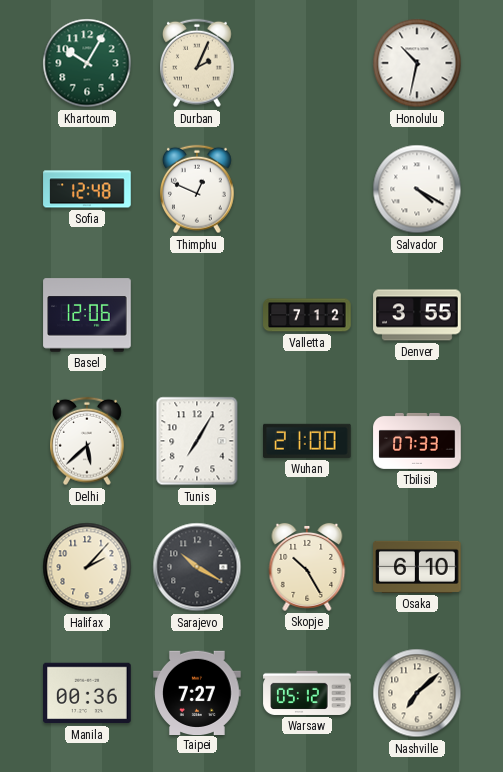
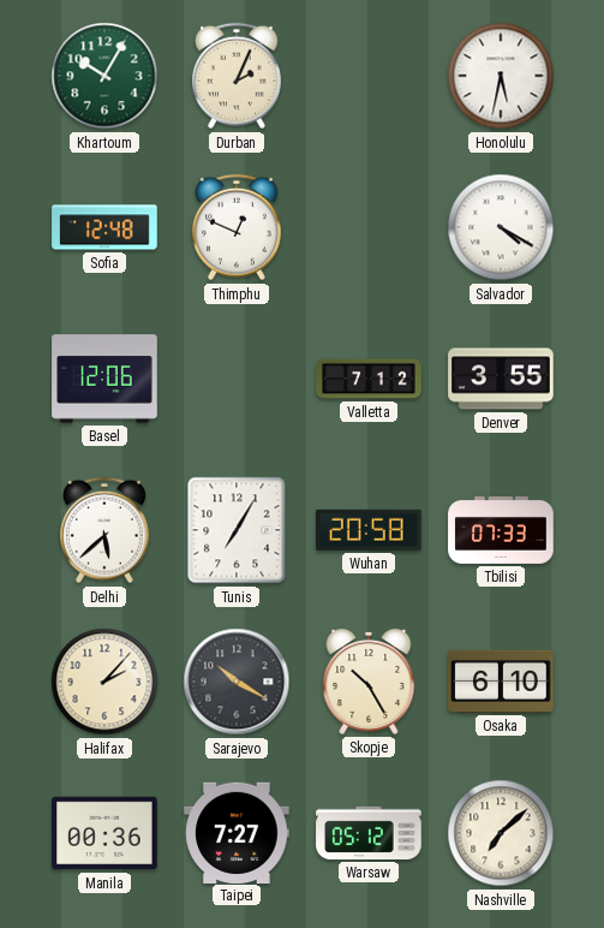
Honolulu: 10:32 -> 5:32
Wuhan: 21:00 -> 20:58
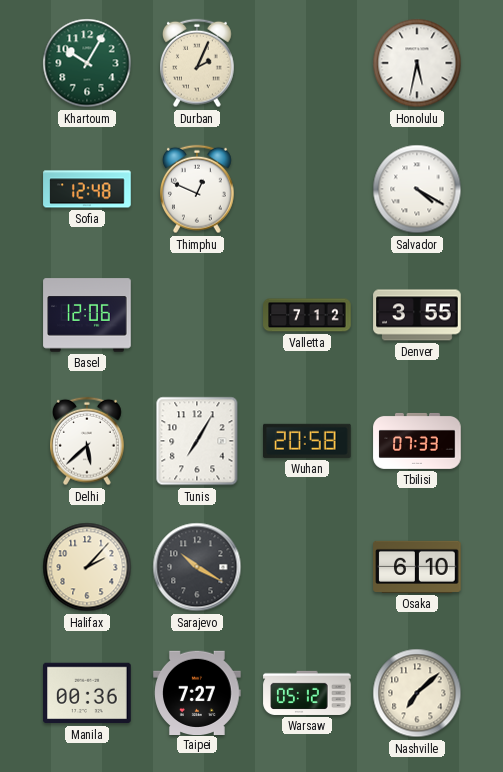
Skopje: 10:25 -> none
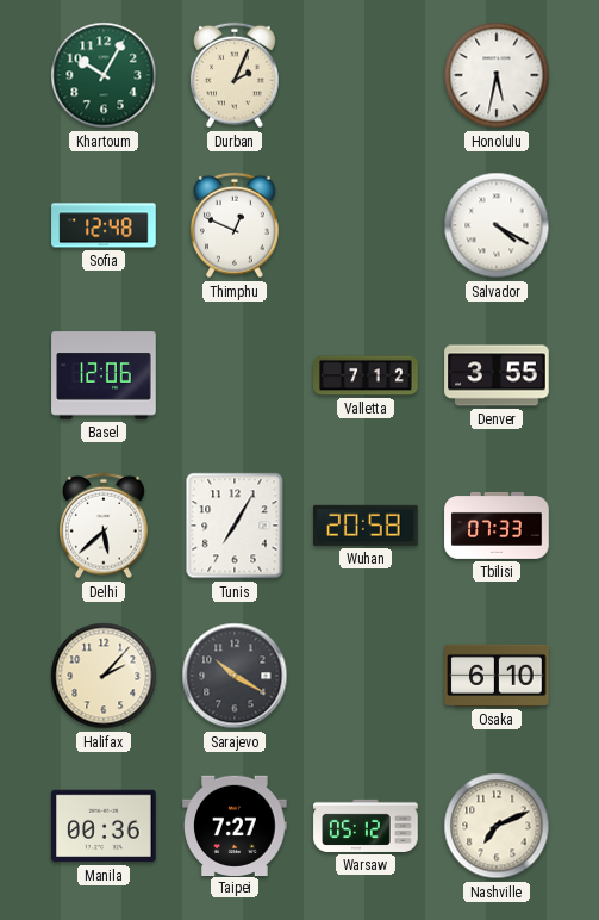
Nashville: 7:08 -> 7:11
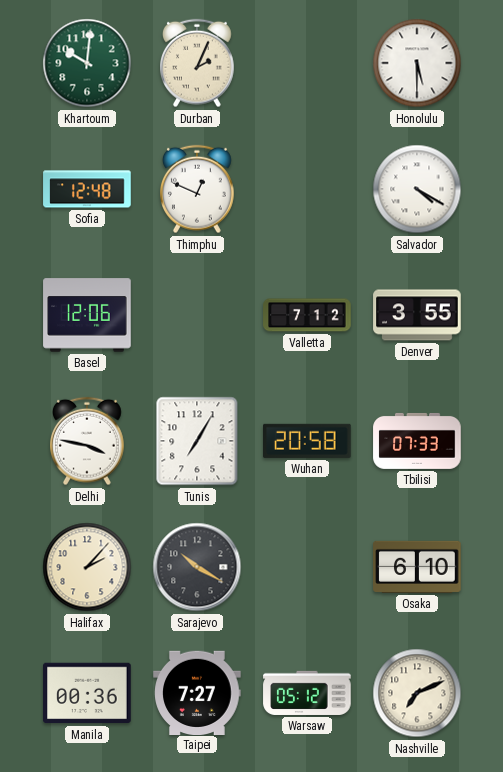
Khartoum: 10:05 -> 10:01
Honolulu: 5:32 -> 5:30
Delhi: 5:38 -> 3:47
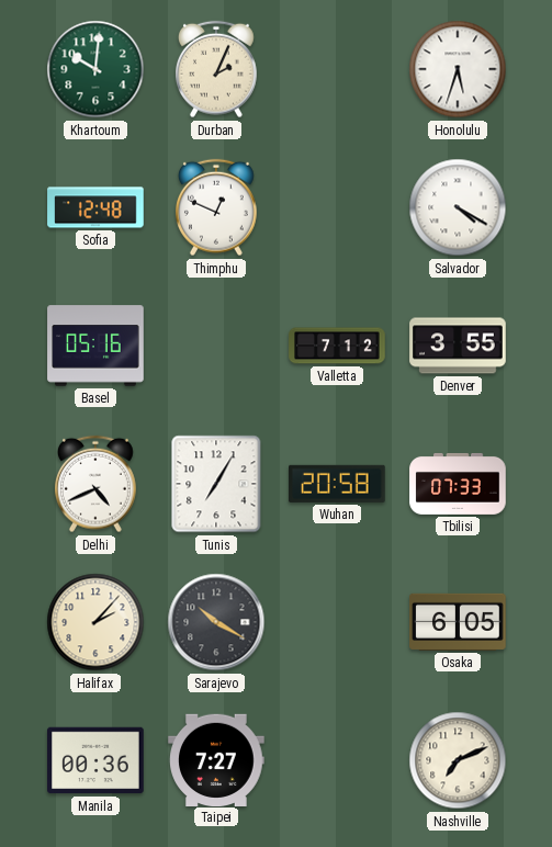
Honolulu: 5:30 -> 5:33
Basel: 12:06 -> 05:16
Delhi: 3:47 -> 4:41
Osaka: 6:10 -> 6:05
Warsaw: 05:12 -> none
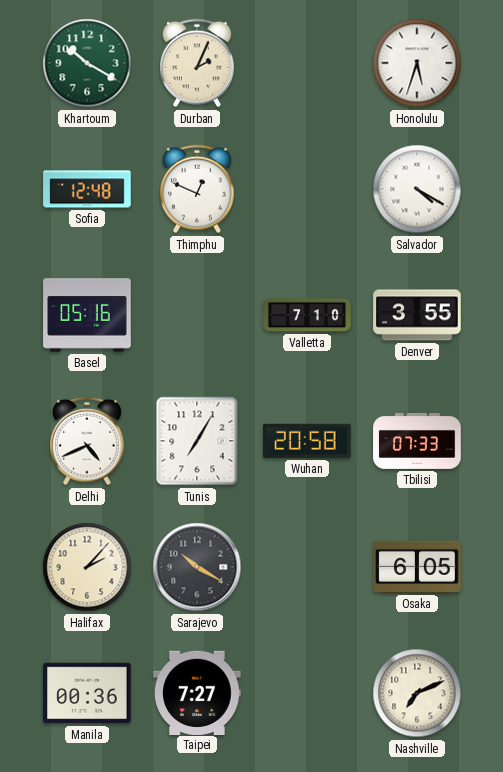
Khartoum: 10:01 -> 10:20
Valletta: 7:12 -> 7:10
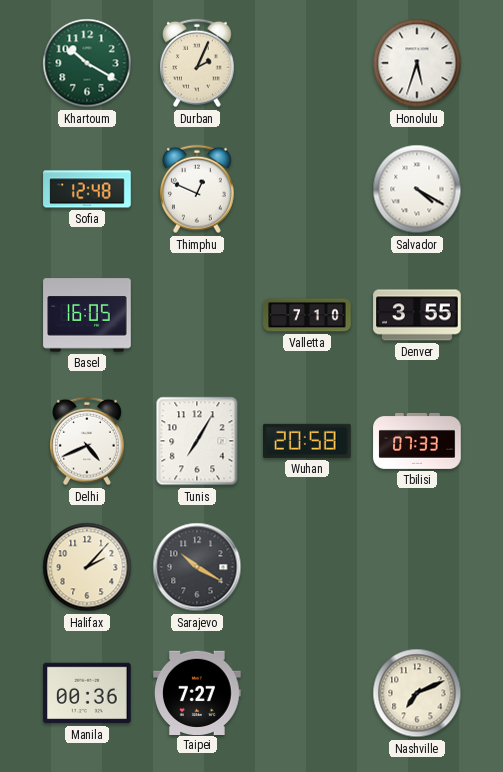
Basel: 05:16 -> 16:05
Osaka: 6:05 -> none
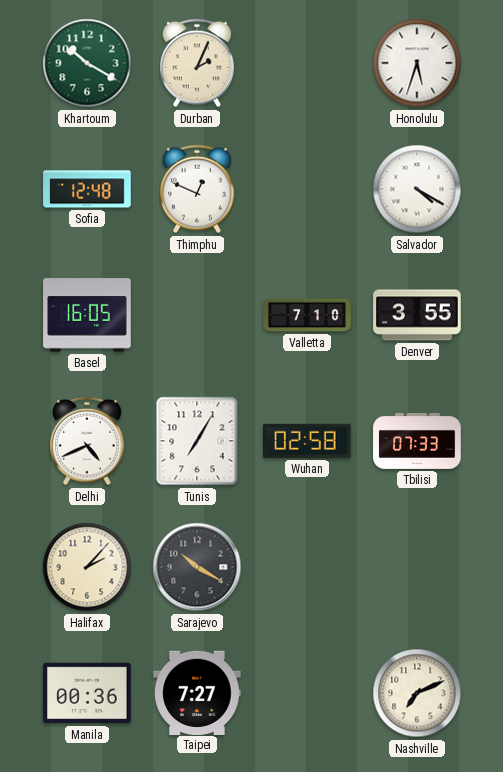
Wuhan: 20:58 -> 02:58
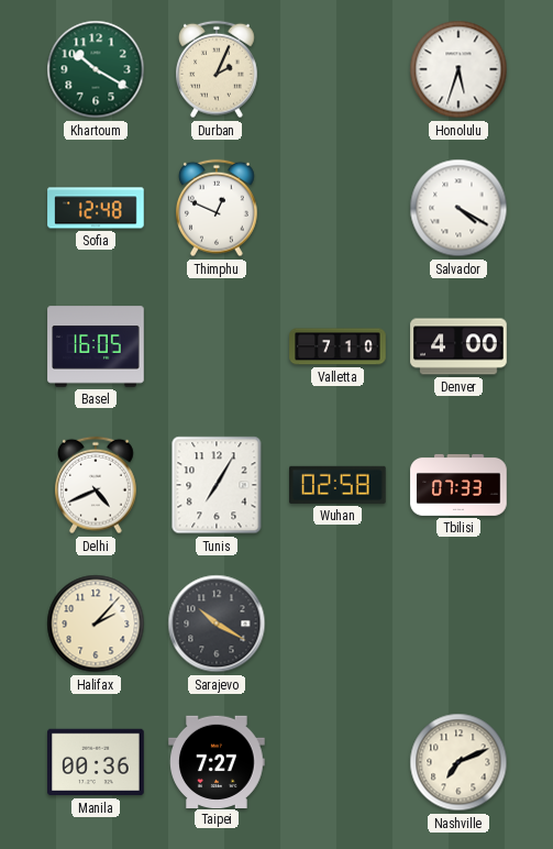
Denver: 3:55 -> 4:00
